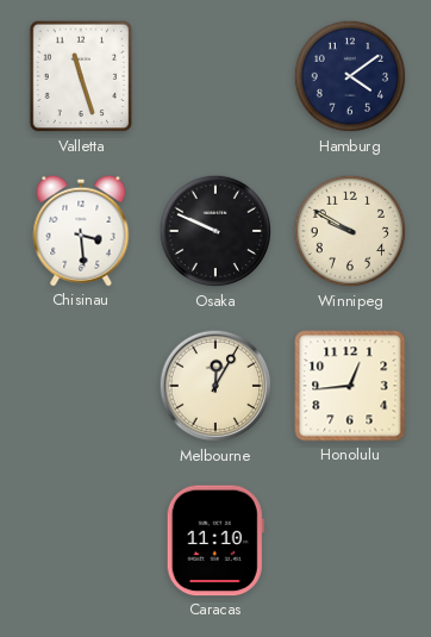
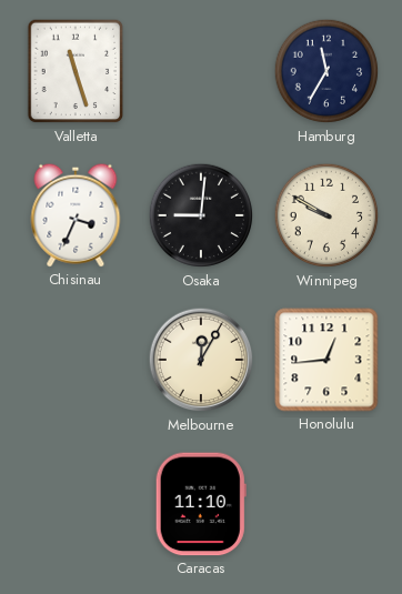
Hamburg: 4:09 -> 11:35
Chisinau: 3:29 -> 3:34
Osaka: 9:49 -> 9:01
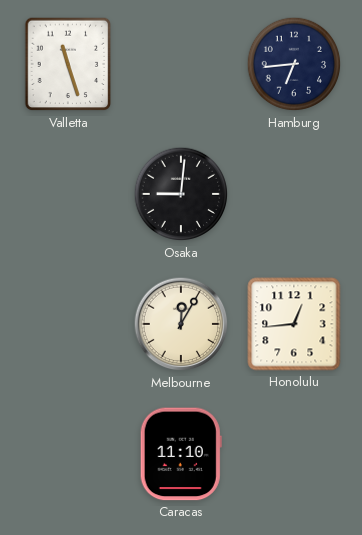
Hamburg: 11:35 -> 6:44
Chisinau: 3:34 -> none
Winnipeg: 9:50 -> none
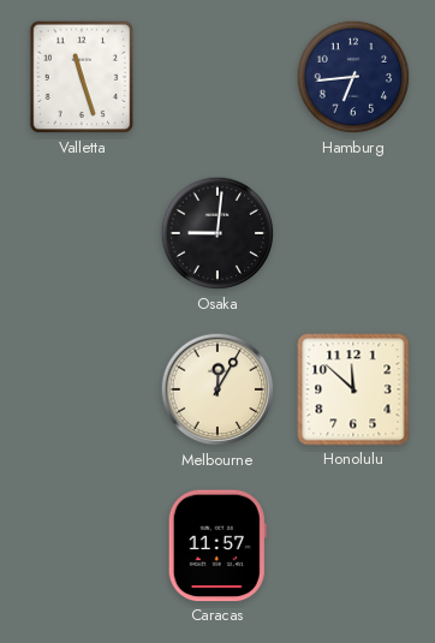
Honolulu: 12:44 -> 11:52
Caracas: 11:10 -> 11:57
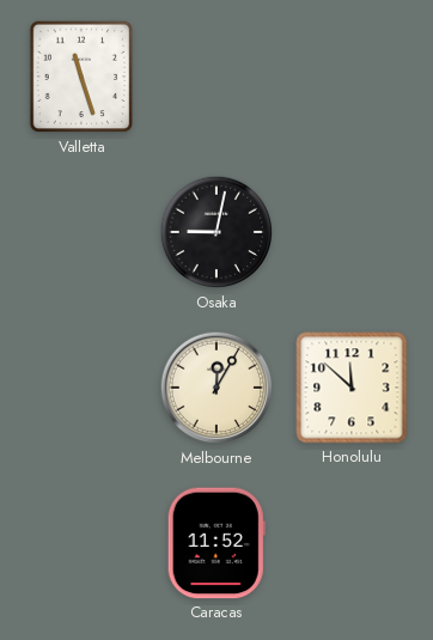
Hamburg: 6:44 -> none
Osaka: 9:01 -> 9:02
Caracas: 11:57 -> 11:52
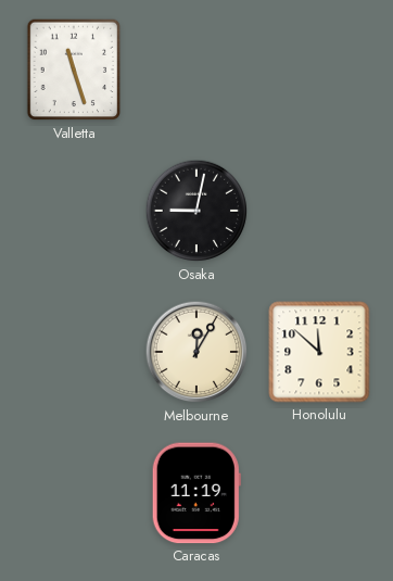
Caracas: 11:52 -> 11:19
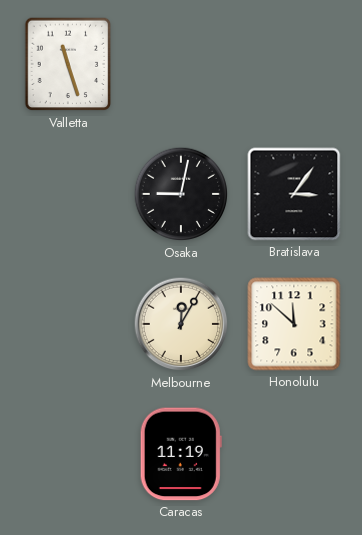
Bratislava: none -> 3:06
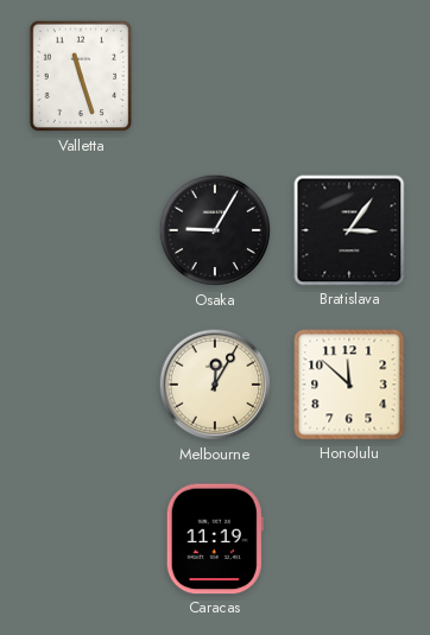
Osaka: 9:02 -> 9:05
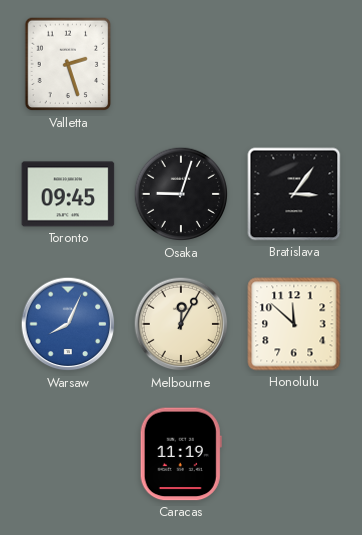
Valletta: 11:27 -> 2:27
Toronto: none -> 09:45
Osaka: 9:05 -> 9:03
Warsaw: none -> 8:04
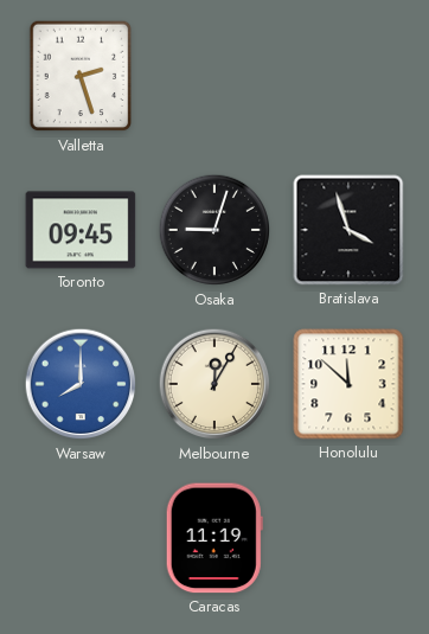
Bratislava: 3:06 -> 3:57
Warsaw: 8:04 -> 8:00
